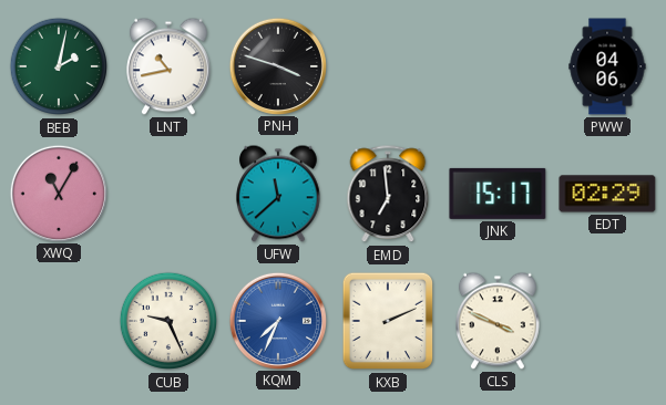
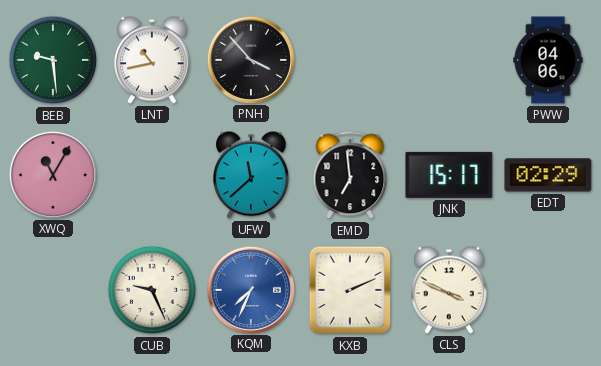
BEB: 2:02 -> 9:29
PNH: 3:48 -> 3:53
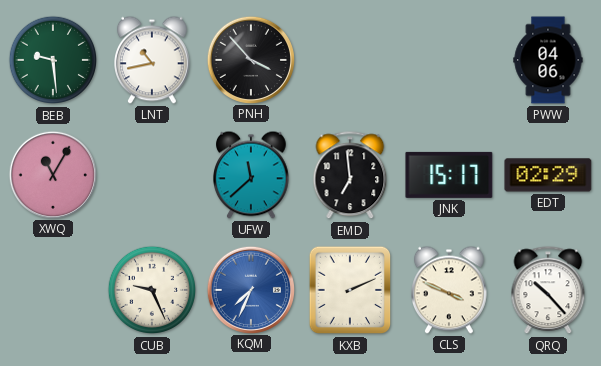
QRQ: none -> 10:23
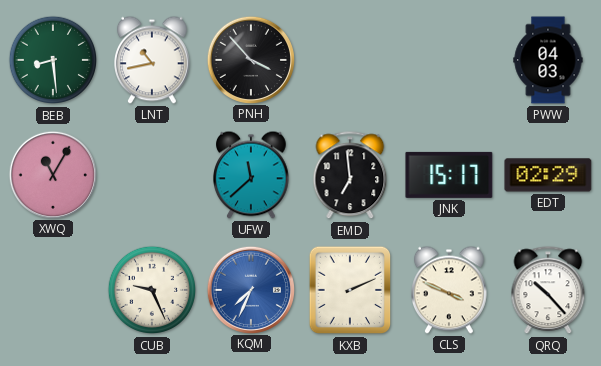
BEB: 9:29 -> 8:29
PWW: 04:06 -> 04:03
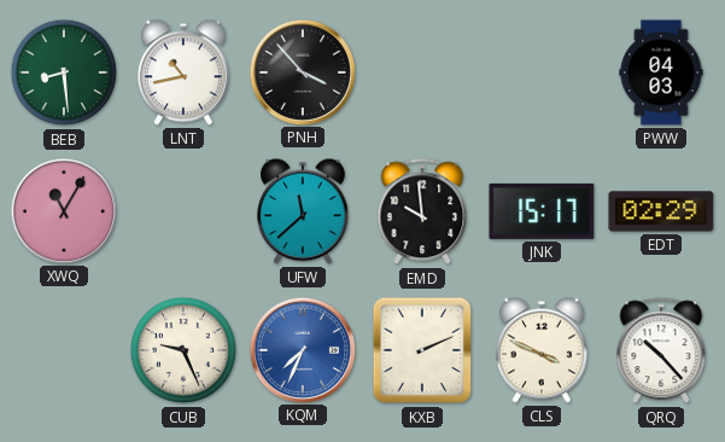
EMD: 6:59 -> 9:59
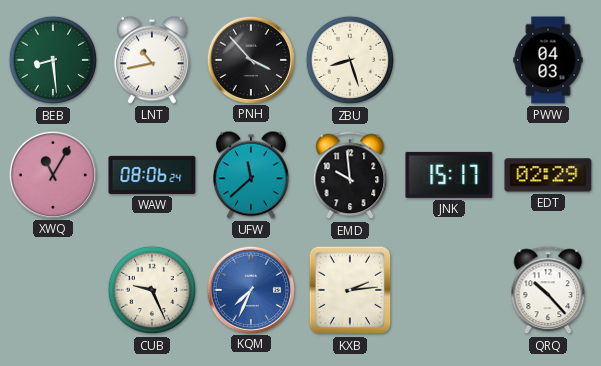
ZBU: none -> 8:27
WAW: none -> 08:06
KXB: 2:11 -> 2:14
CLS: 3:49 -> none
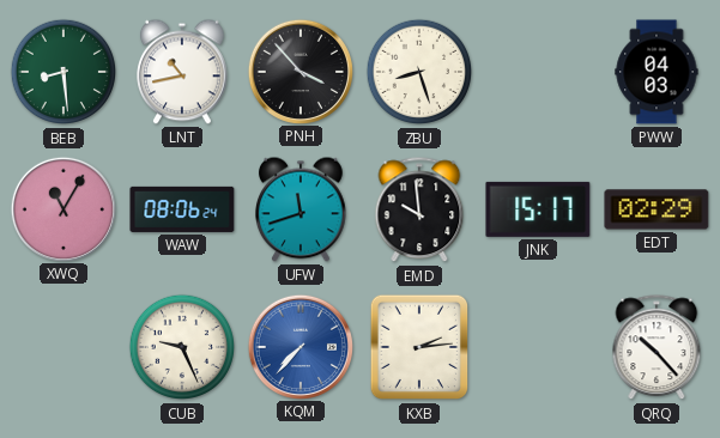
UFW: 11:38 -> 11:42
KQM: 7:34 -> 7:37
